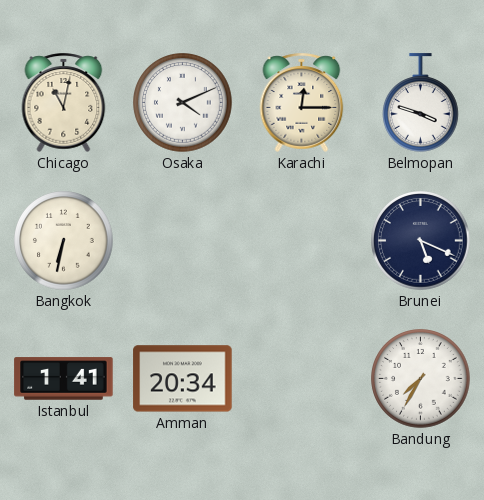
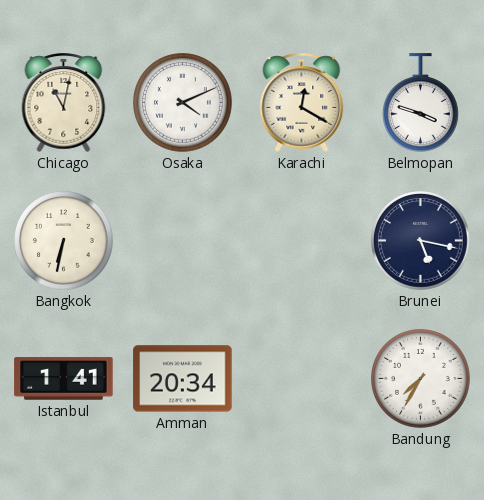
Karachi: 12:15 -> 12:20
Brunei: 5:19 -> 5:17
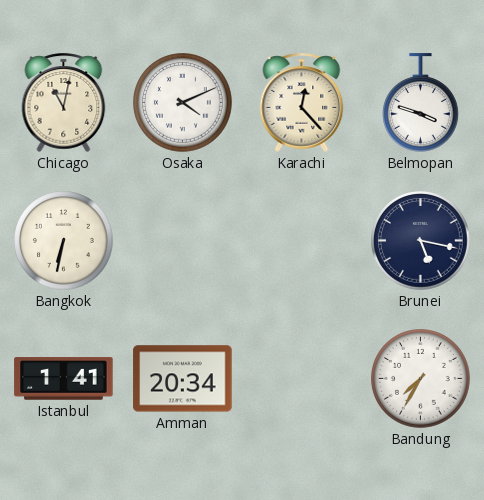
Karachi: 12:20 -> 12:23
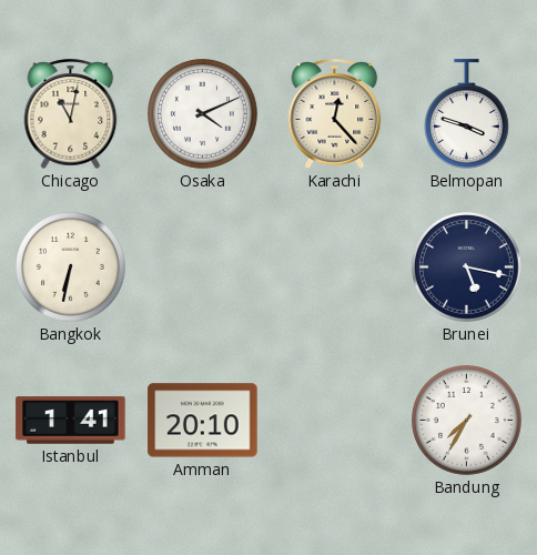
Amman: 20:34 -> 20:10
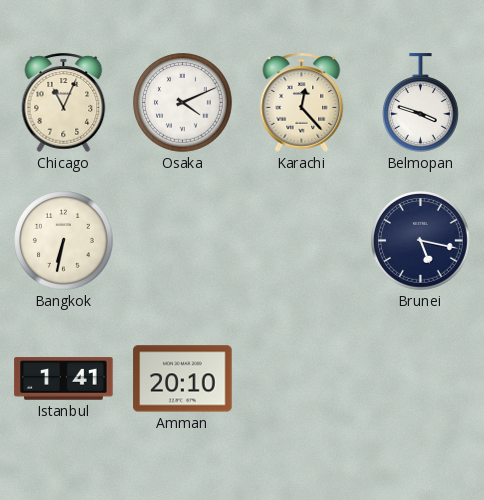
Chicago: 11:02 -> 11:04
Bandung: 7:35 -> none
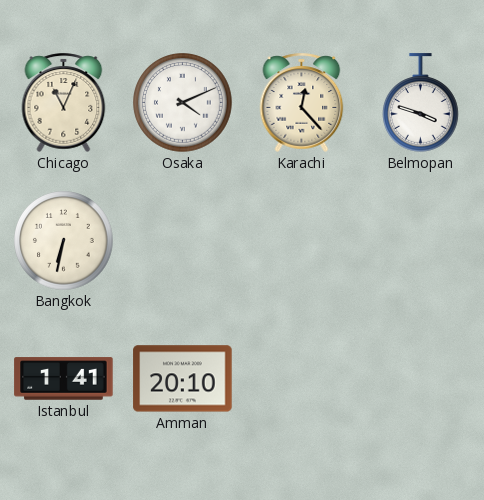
Brunei: 5:17 -> none
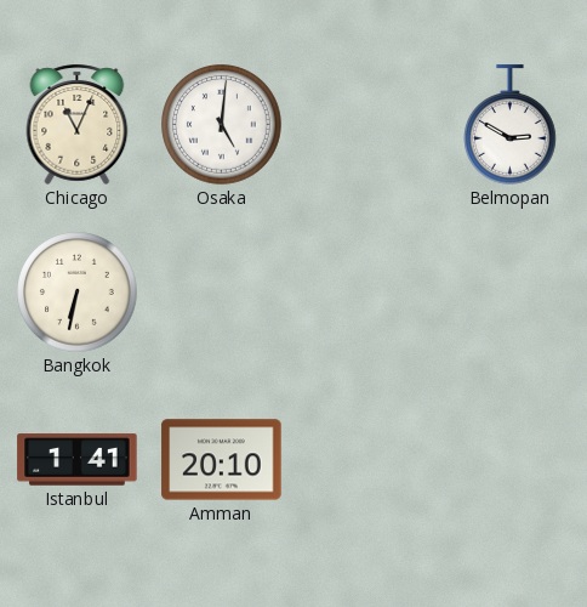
Osaka: 4:11 -> 5:01
Karachi: 12:23 -> none
Belmopan: 3:48 -> 2:50
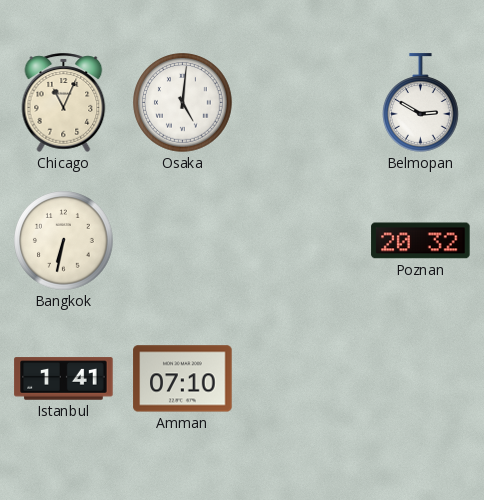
Poznan: none -> 20:32
Amman: 20:10 -> 07:10
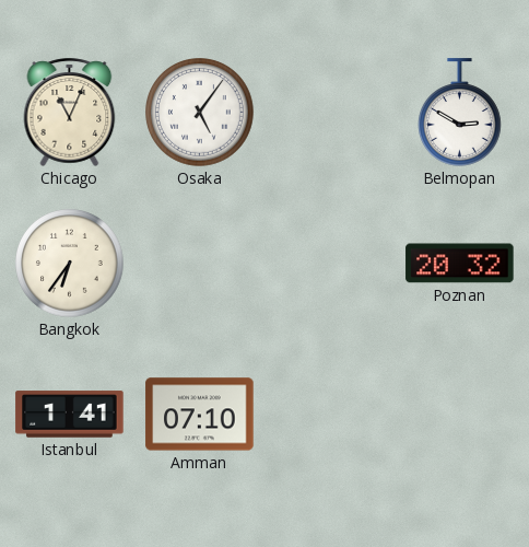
Osaka: 5:01 -> 5:06
Bangkok: 6:32 -> 6:36
